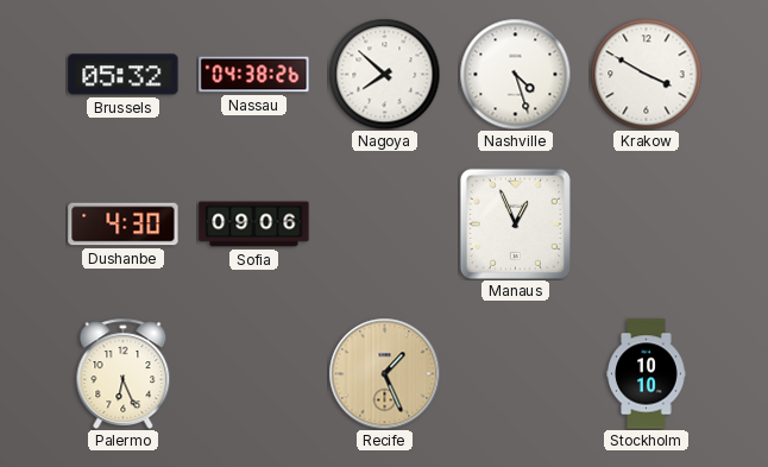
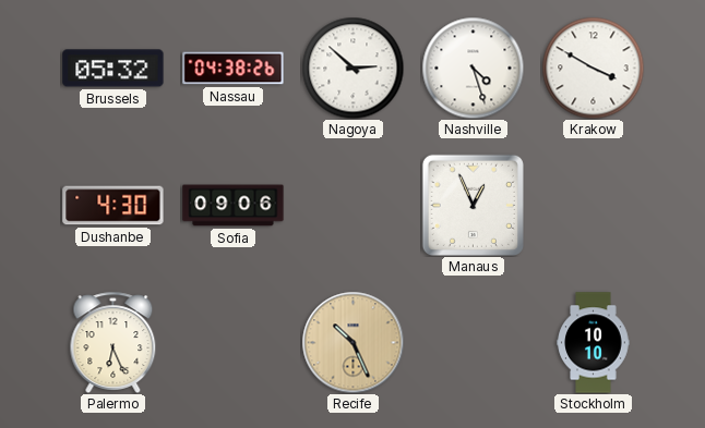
Nagoya: 7:52 -> 2:52
Recife: 1:26 -> 10:26
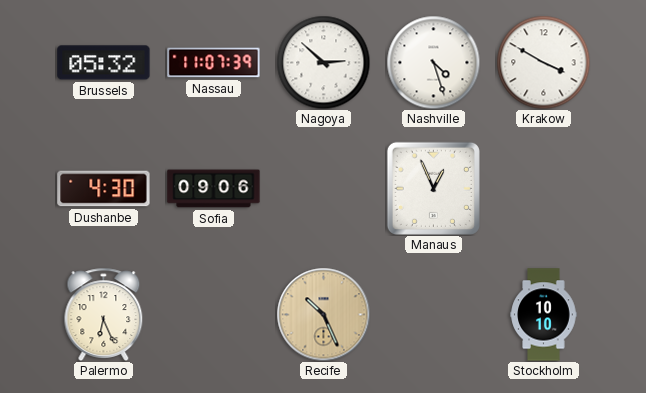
Nassau: 04:38 -> 11:07
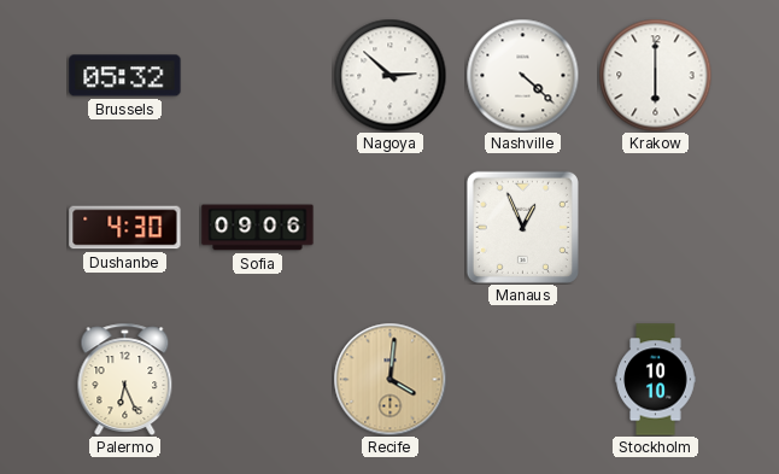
Nassau: 11:07 -> none
Nashville: 4:27 -> 4:22
Krakow: 3:50 -> 6:00
Recife: 10:26 -> 4:01
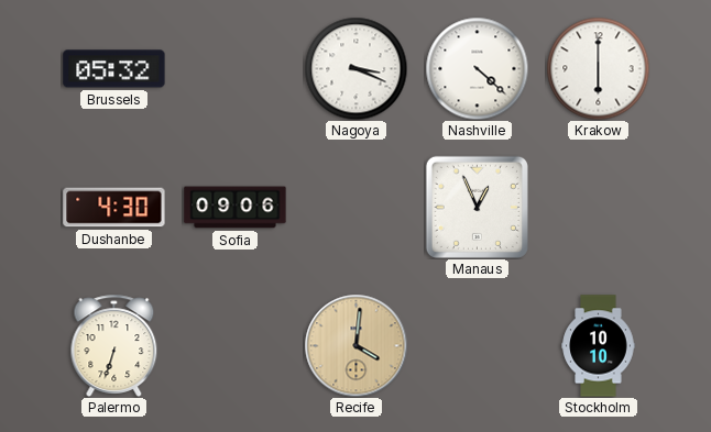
Nagoya: 2:52 -> 3:19
Palermo: 6:26 -> 6:33
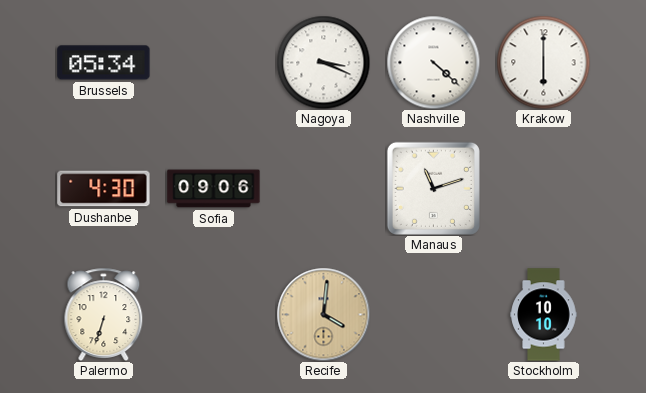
Brussels: 05:32 -> 05:34
Manaus: 12:56 -> 11:12
